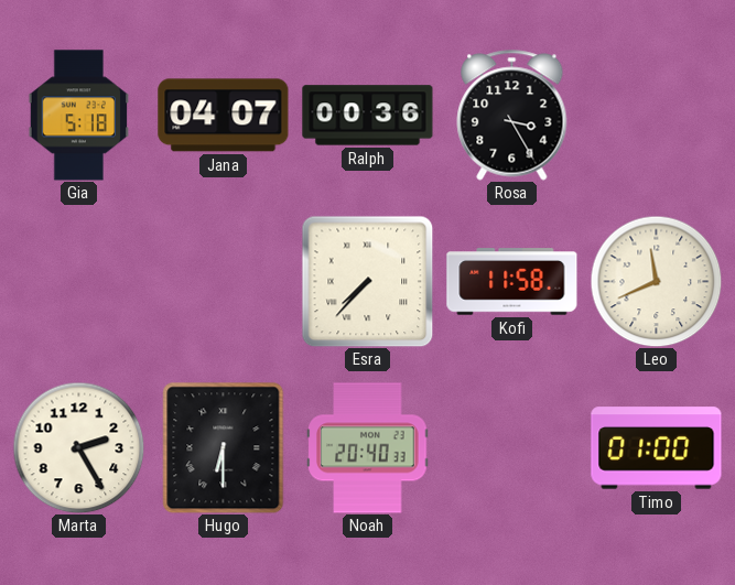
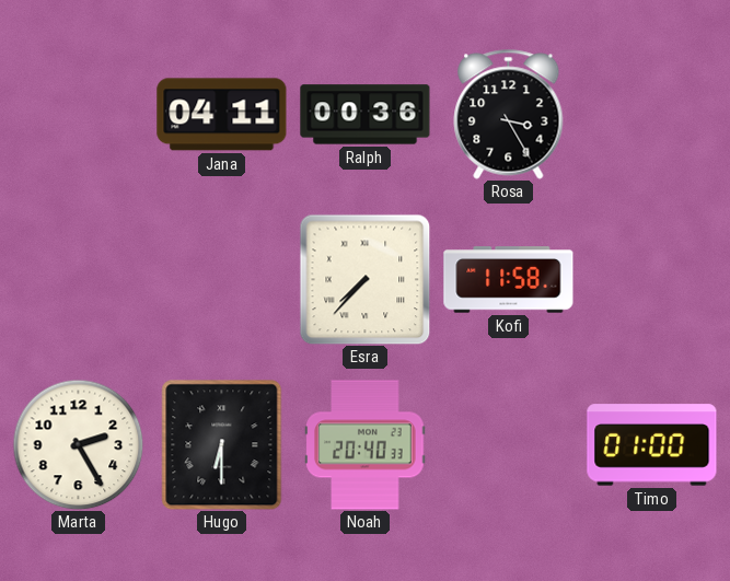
Gia: 5:18 -> none
Jana: 04:07 -> 04:11
Leo: 11:41 -> none
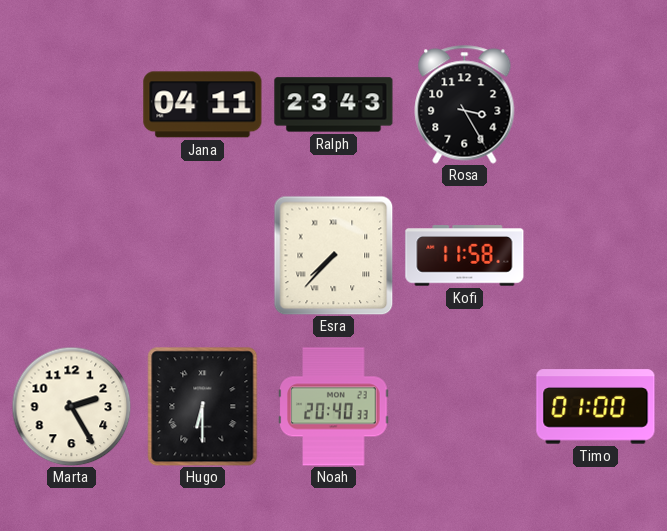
Ralph: 00:36 -> 23:43
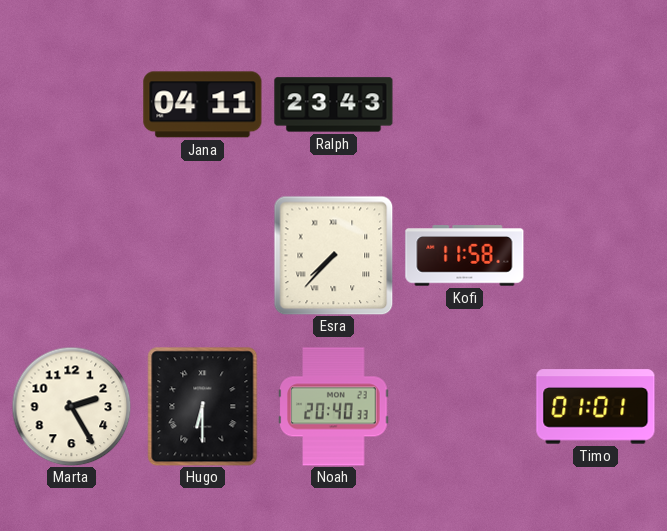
Rosa: 3:25 -> none
Timo: 01:00 -> 01:01
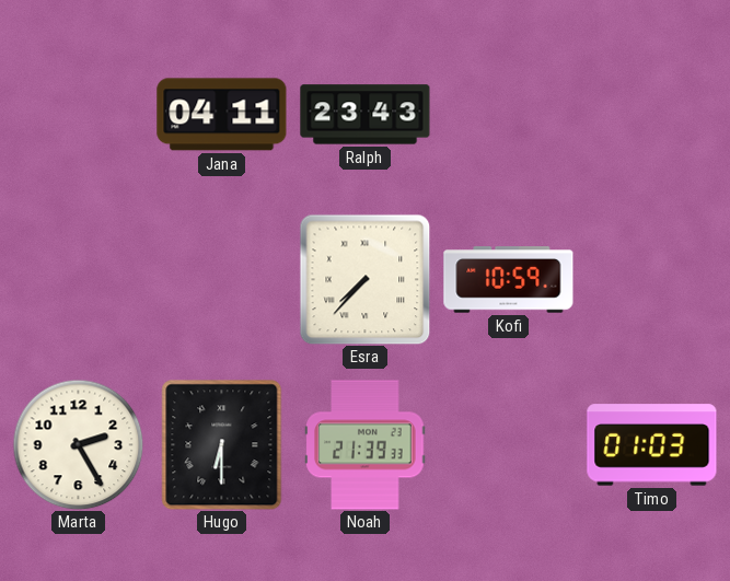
Kofi: 11:58 -> 10:59
Noah: 20:40 -> 21:39
Timo: 01:01 -> 01:03
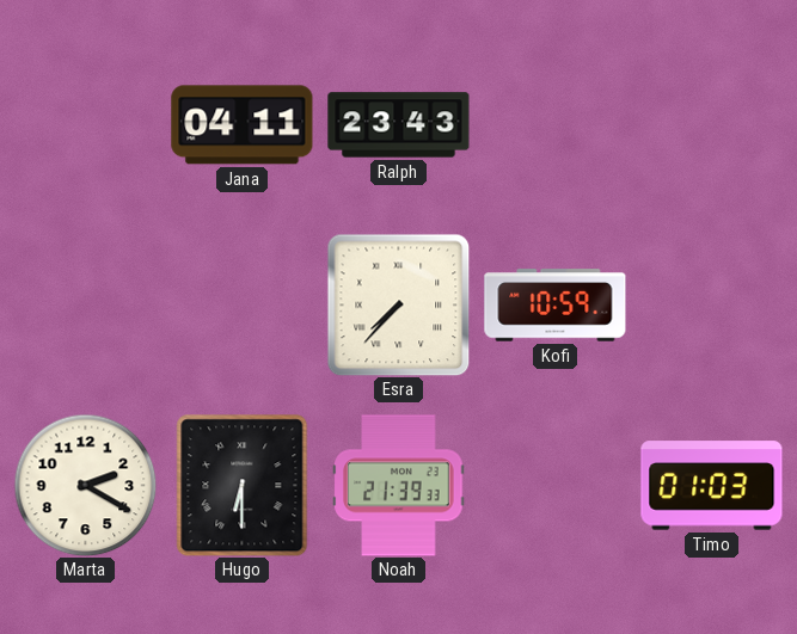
Marta: 2:25 -> 2:20
